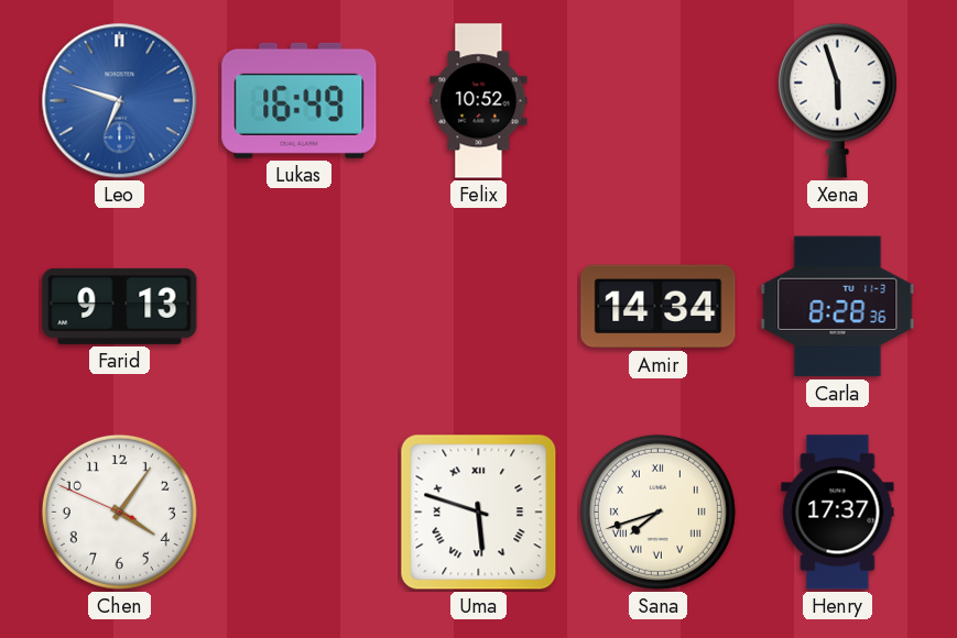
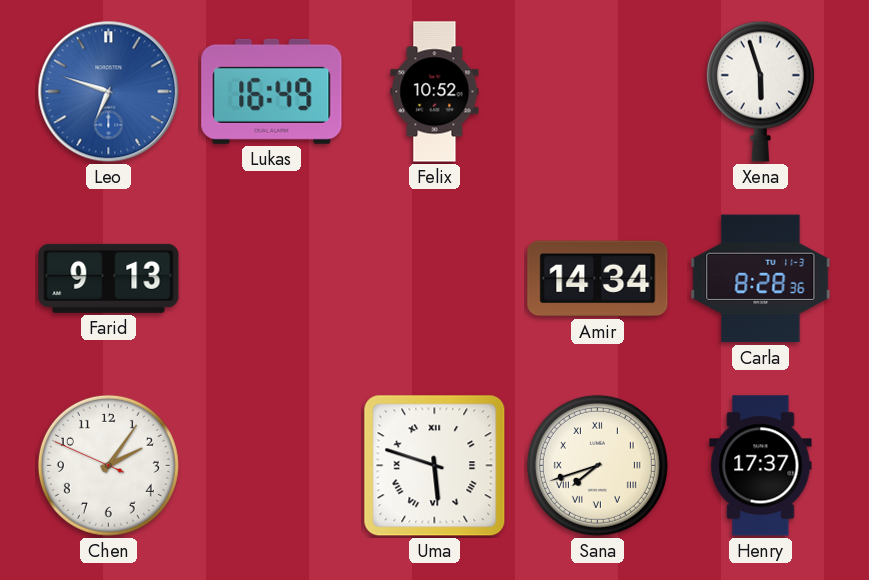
Chen: 4:05 -> 2:05
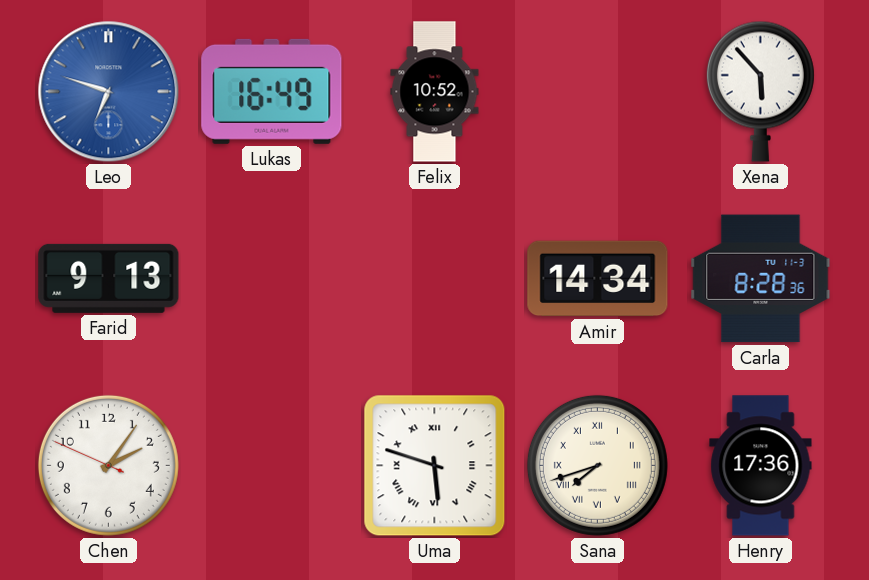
Xena: 5:57 -> 5:53
Henry: 17:37 -> 17:36
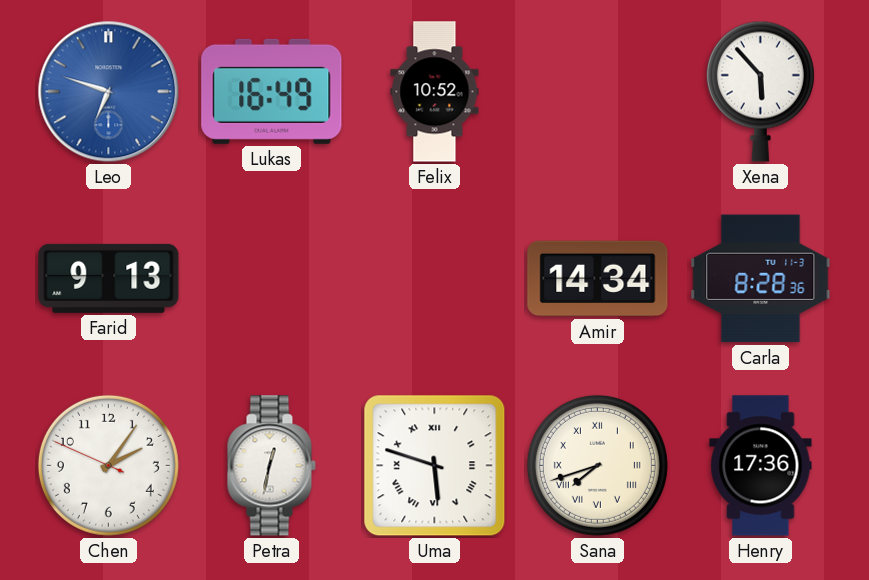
Petra: none -> 12:32
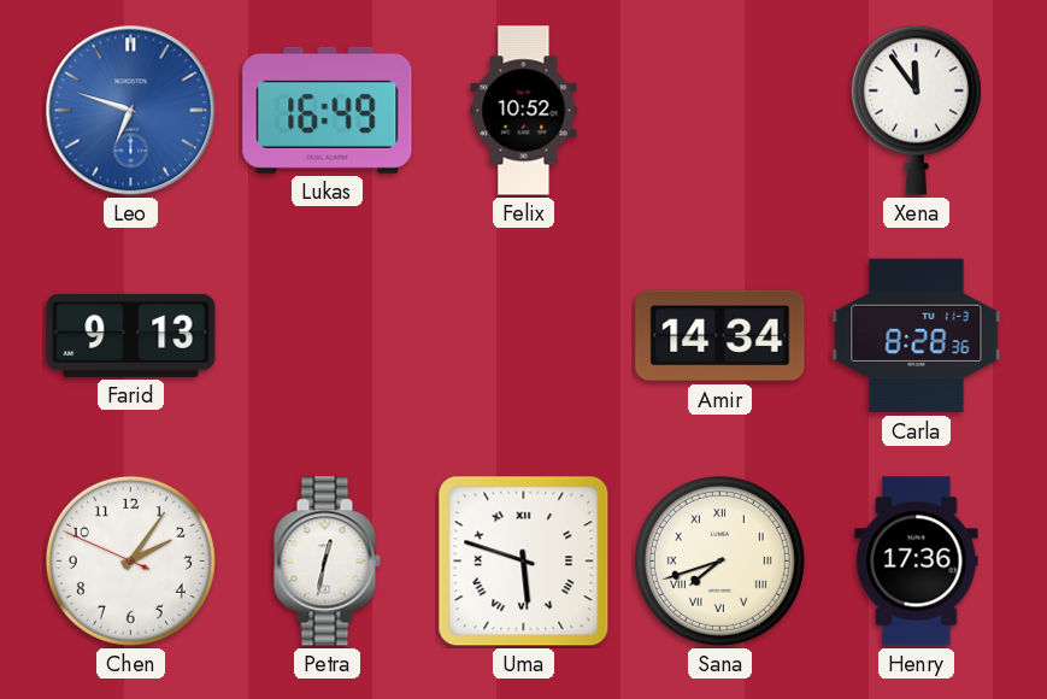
Xena: 5:53 -> 11:54
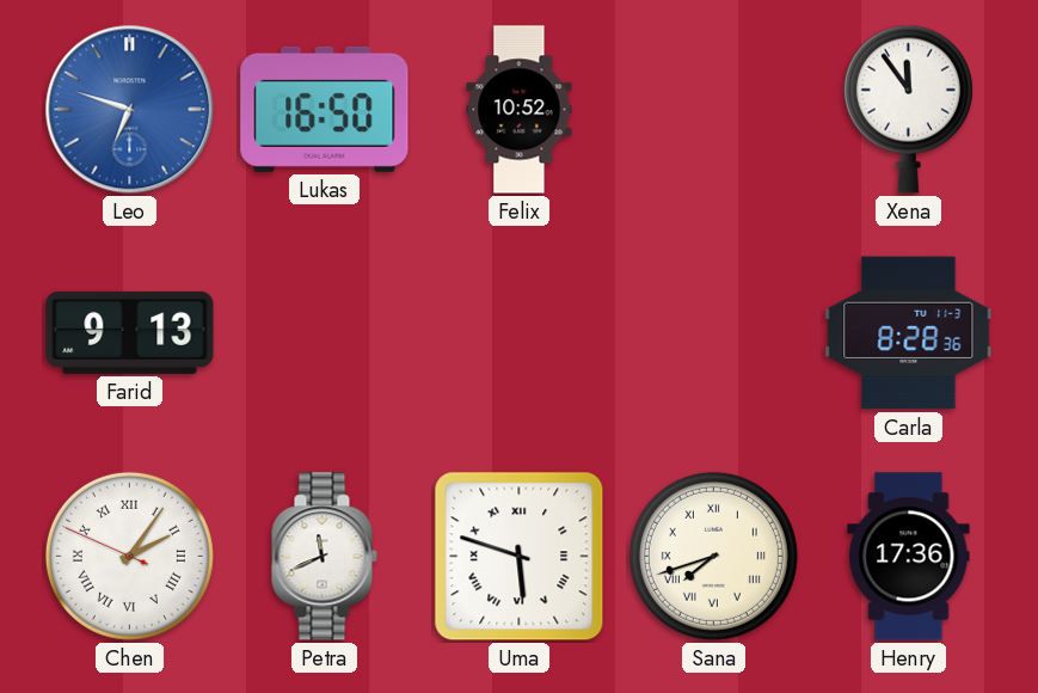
Lukas: 16:49 -> 16:50
Amir: 14:34 -> none
Chen numerals: Arabic -> Roman
Petra: 12:32 -> 11:41
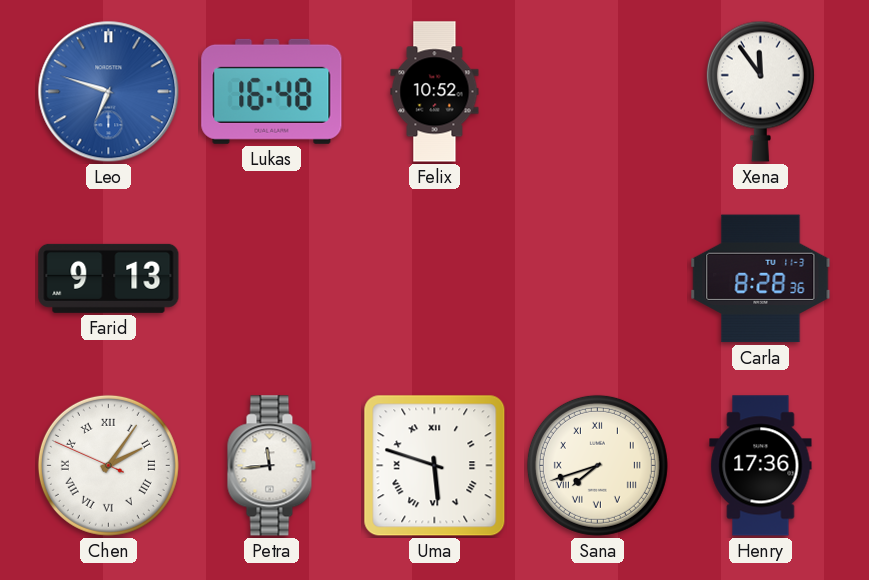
Lukas: 16:50 -> 16:48
Petra: 11:41 -> 11:44
